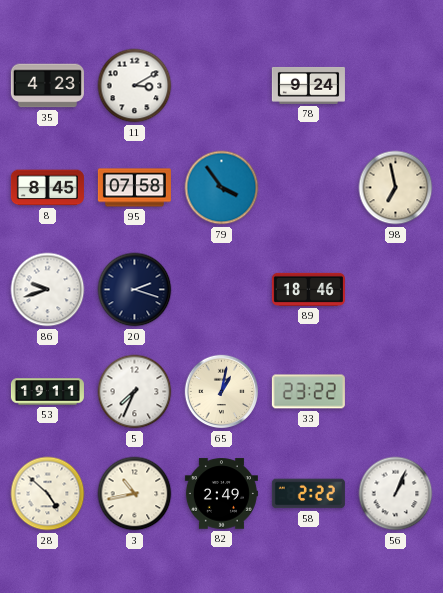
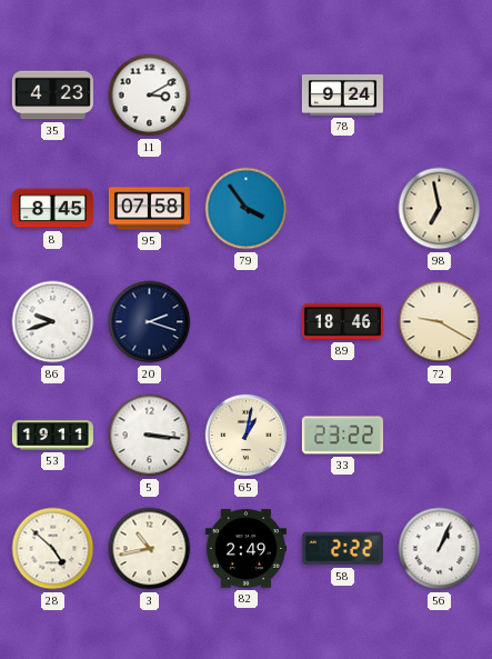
72: none -> 9:20
5: 7:34 -> 3:16
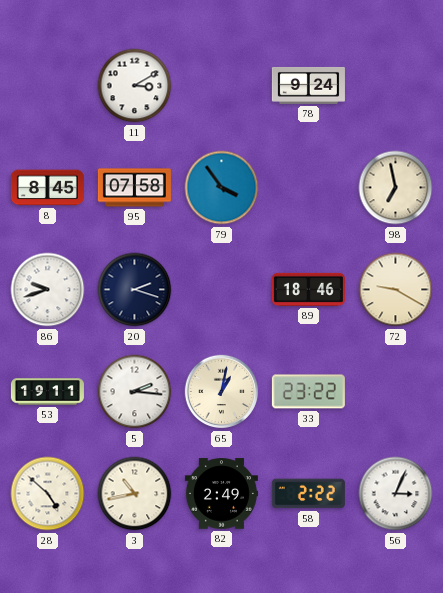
35: 4:23 -> none
5: 3:16 -> 2:16
56: 1:04 -> 3:04
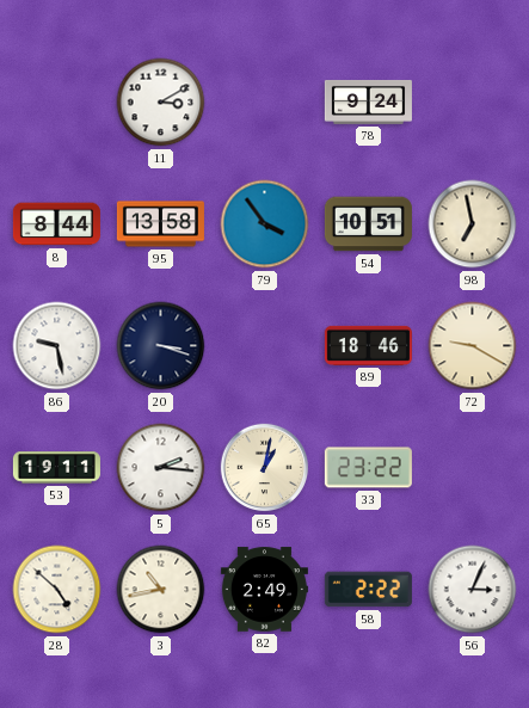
8: 8:45 -> 8:44
95: 07:58 -> 13:58
54: none -> 10:51
86: 9:42 -> 9:28
20: 2:18 -> 3:18
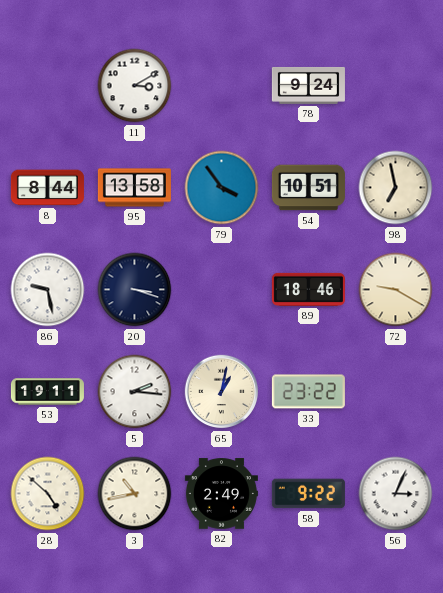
58: 2:22 -> 9:22
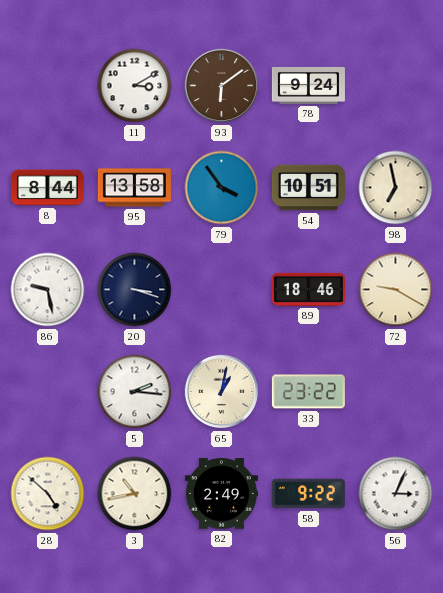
93: none -> 6:09
53: 19:11 -> none
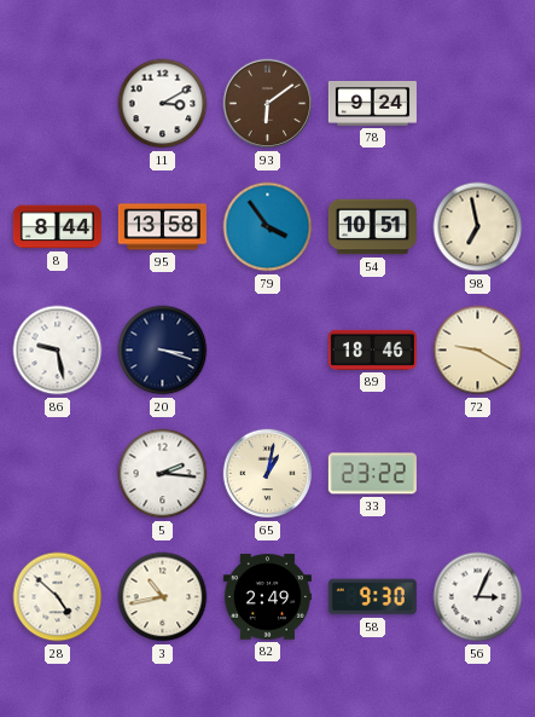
58: 9:22 -> 9:30
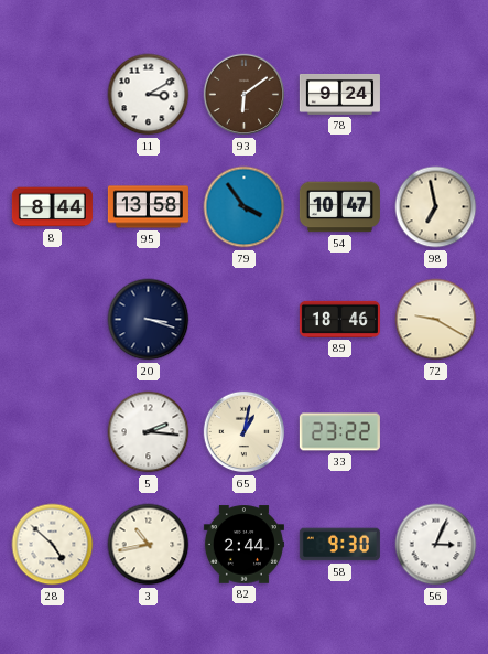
54: 10:51 -> 10:47
86: 9:28 -> none
82: 2:49 -> 2:44
